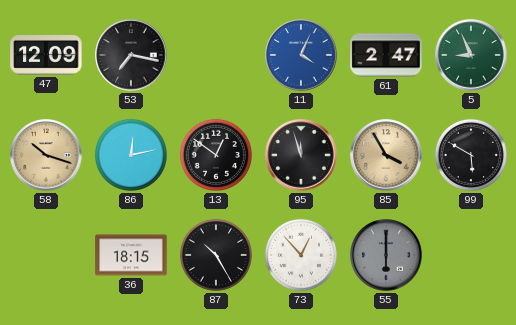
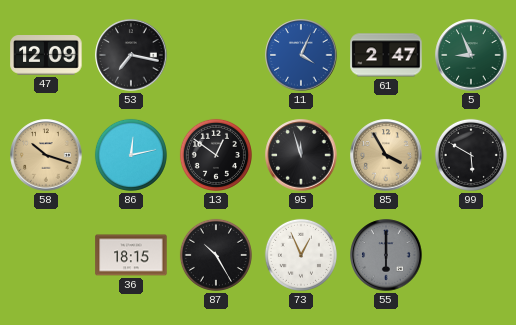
73: 12:53 -> 12:56
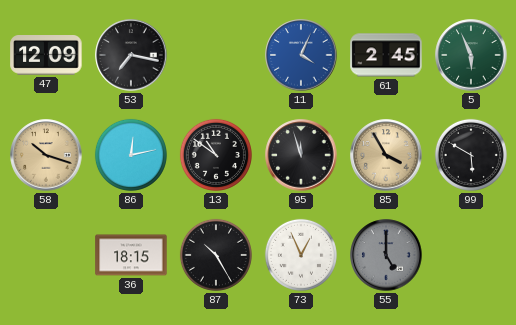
61: 2:47 -> 2:45
5: 8:56 -> 5:56
13: 12:51 -> 10:51
55: 6:00 -> 5:00
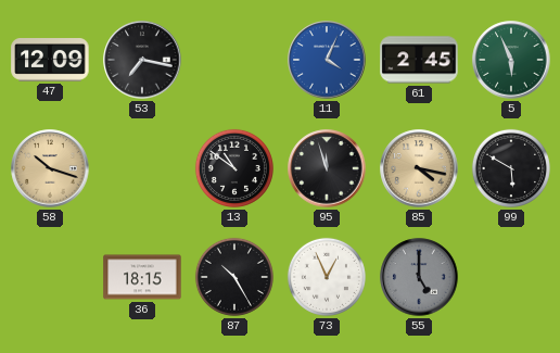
86: 12:13 -> none
85: 3:55 -> 4:17
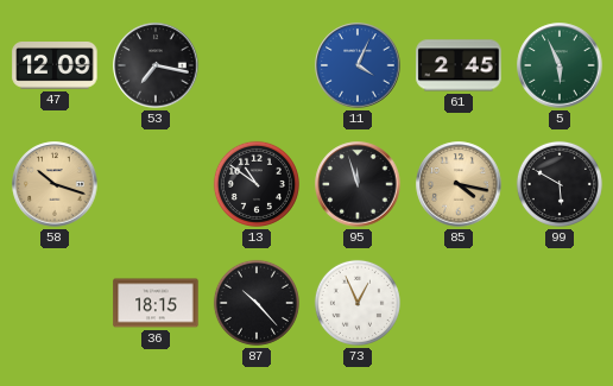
87: 10:25 -> 10:23
55: 5:00 -> none
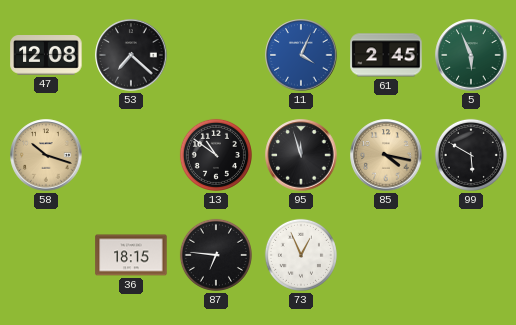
47: 12:09 -> 12:08
53: 7:17 -> 7:22
87: 10:23 -> 6:46
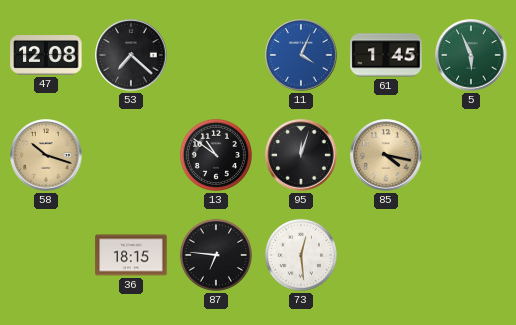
61: 2:45 -> 1:45
95: 11:57 -> 12:03
99: 5:50 -> none
73: 12:56 -> 12:29
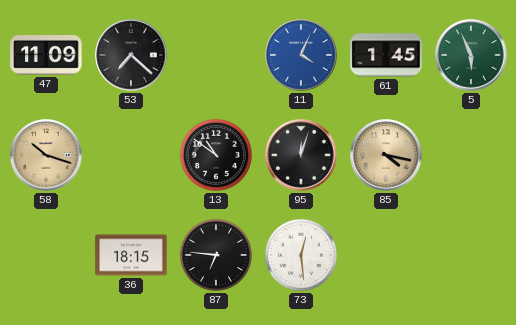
47: 12:08 -> 11:09
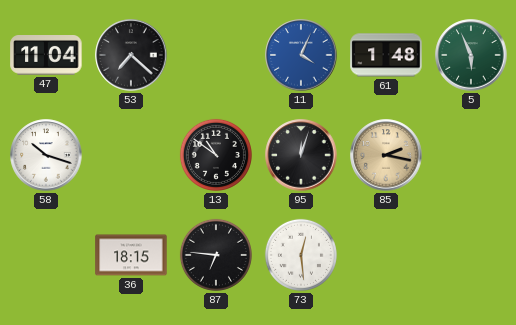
47: 11:09 -> 11:04
61: 1:45 -> 1:48
58 dial: champagne -> white
85: 4:17 -> 2:17
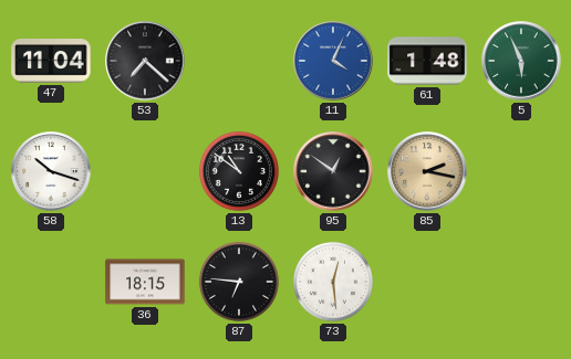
95: 12:03 -> 12:51
